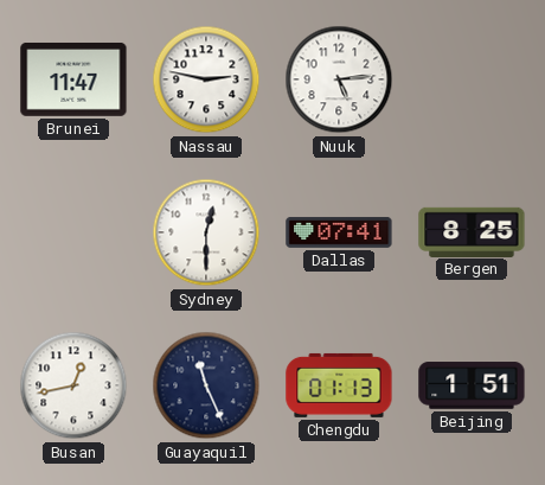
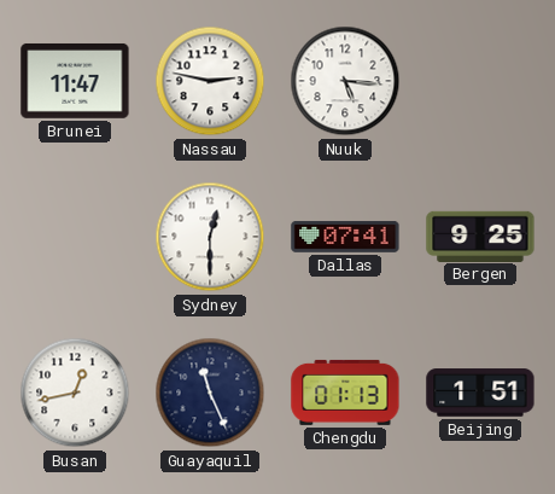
Nuuk: 5:14 -> 5:16
Bergen: 8:25 -> 9:25
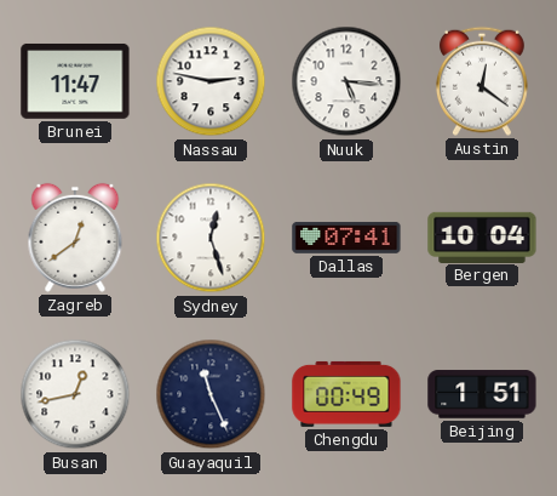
Austin: none -> 12:21
Zagreb: none -> 12:39
Sydney: 12:30 -> 12:27
Bergen: 9:25 -> 10:04
Chengdu: 01:13 -> 00:49
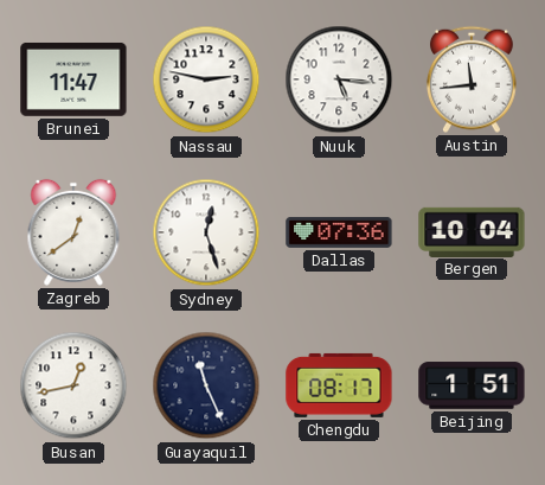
Austin: 12:21 -> 11:44
Dallas: 07:41 -> 07:36
Chengdu: 00:49 -> 08:17
